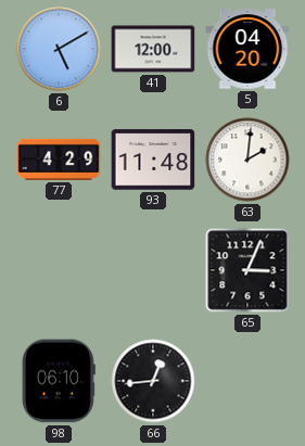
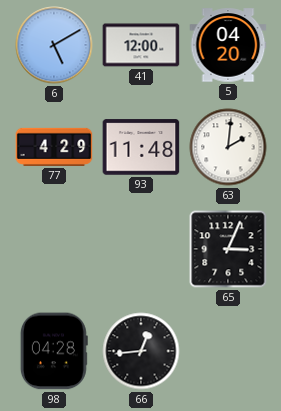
98: 06:10 -> 04:28
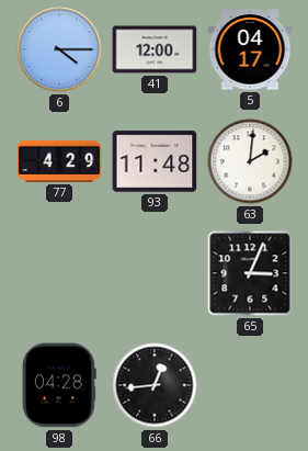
6: 5:10 -> 4:15
5: 04:20 -> 04:17
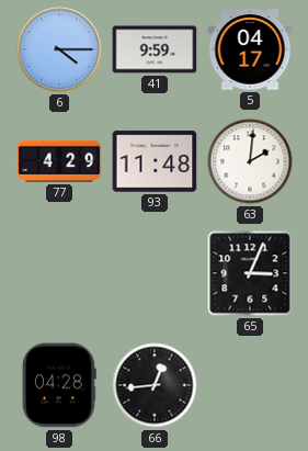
41: 12:00 -> 9:59
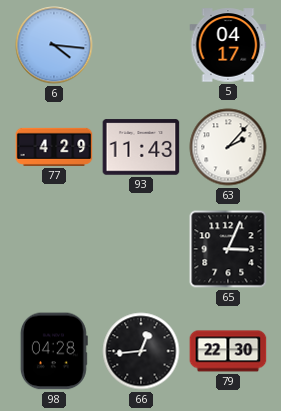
6: 4:15 -> 4:16
41: 9:59 -> none
93: 11:48 -> 11:43
63: 2:01 -> 2:07
79: none -> 22:30
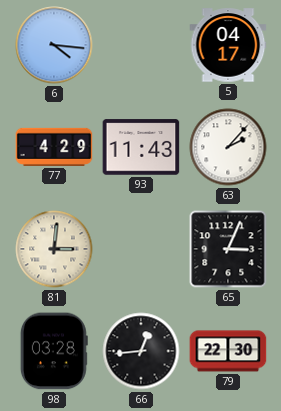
81: none -> 3:01
98: 04:28 -> 03:28
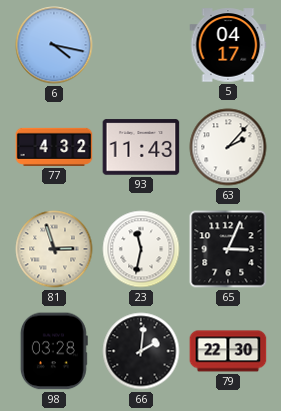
6: 4:16 -> 4:17
77: 4:29 -> 4:32
81: 3:01 -> 2:57
23: none -> 11:32
66: 12:44 -> 2:01
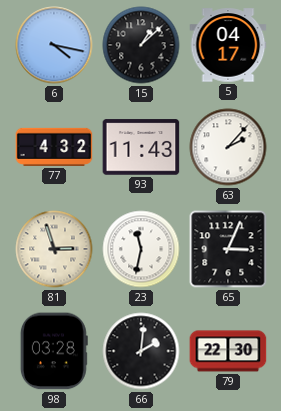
15: none -> 1:08
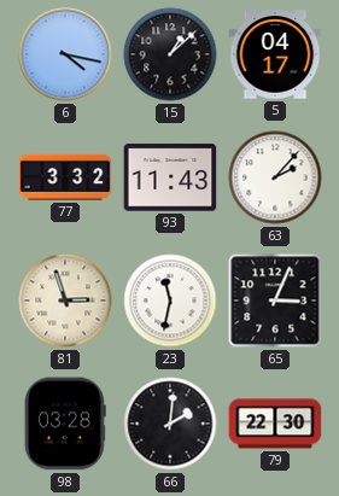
77: 4:32 -> 3:32
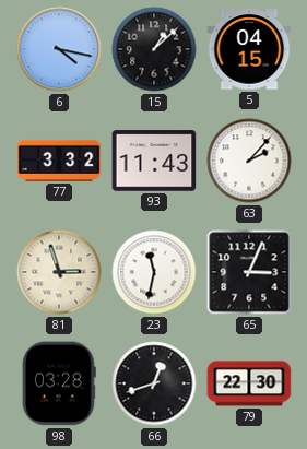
5: 04:17 -> 04:15
66: 2:01 -> 12:42
